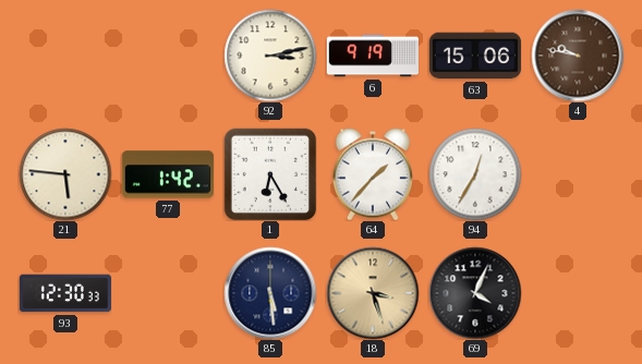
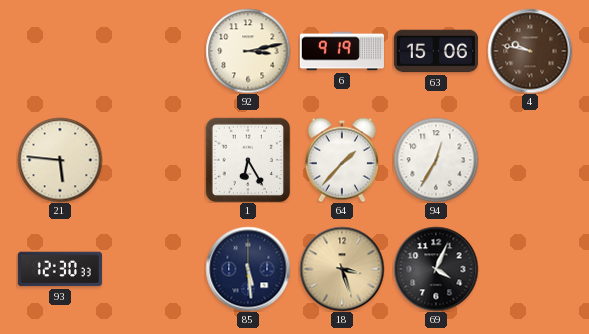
77: 1:42 -> none
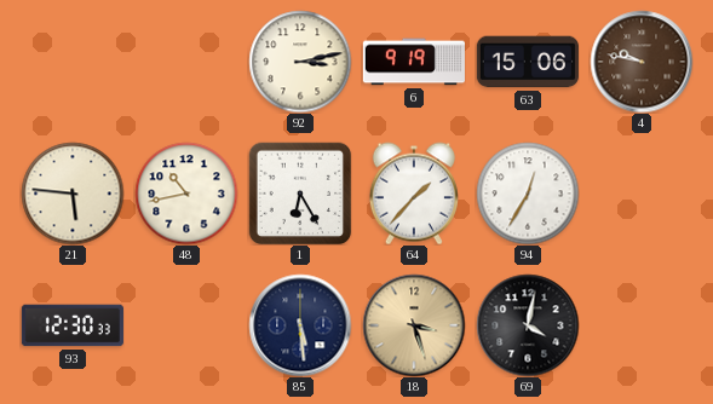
48: none -> 10:43
69: 4:04 -> 4:02
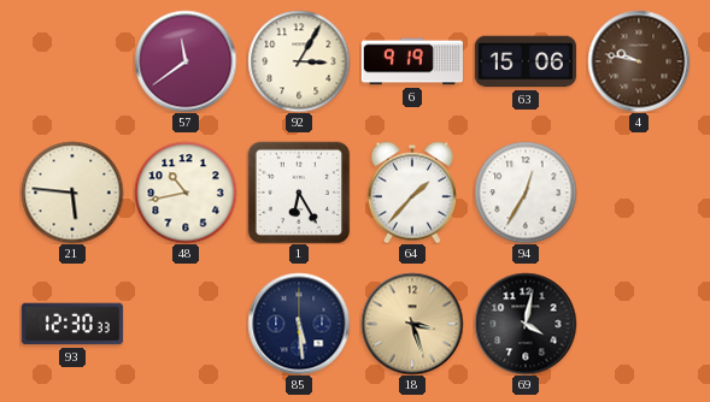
57: none -> 11:39
92: 3:13 -> 3:05
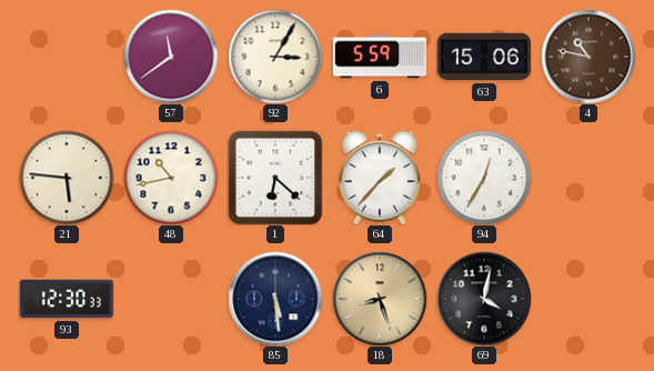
6: 9:19 -> 5:59
4: 9:47 -> 10:47
1: 6:25 -> 6:22
18: 3:27 -> 8:27
